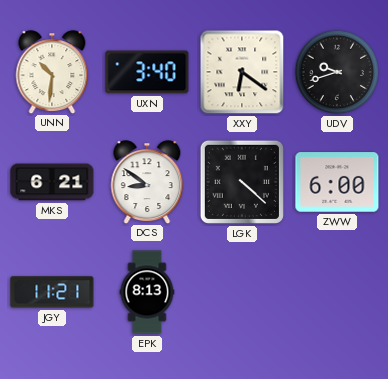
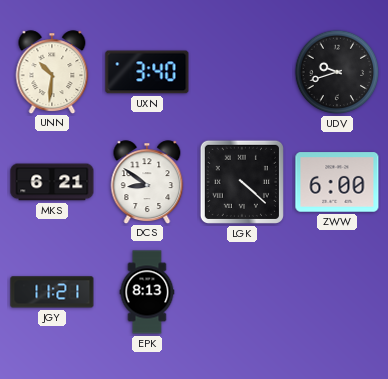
XXY: 6:21 -> none
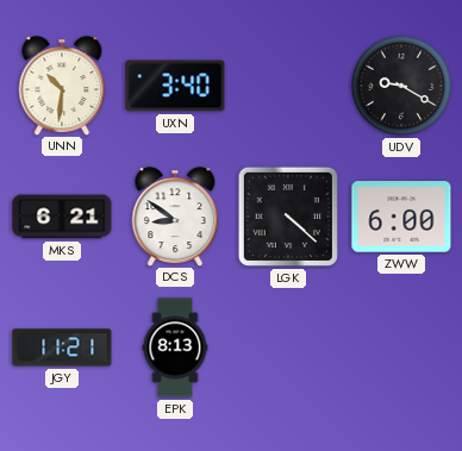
UDV: 9:42 -> 9:20
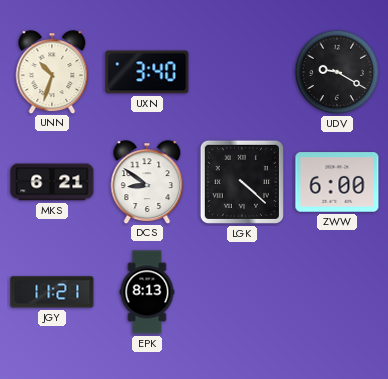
UNN: 10:31 -> 10:33
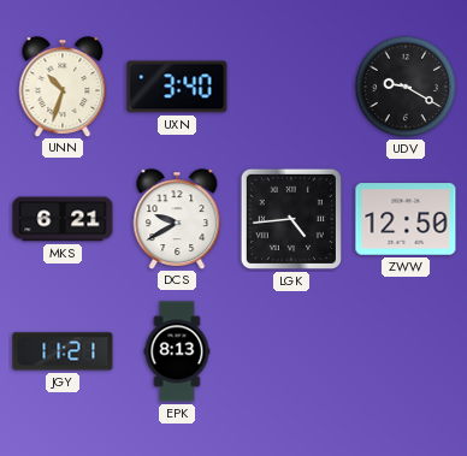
DCS: 8:51 -> 9:40
LGK: 4:22 -> 4:44
ZWW: 6:00 -> 12:50
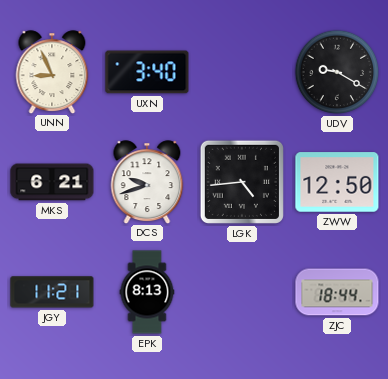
UNN: 10:33 -> 8:56
DCS: 9:40 -> 9:42
ZJC: none -> 18:44
